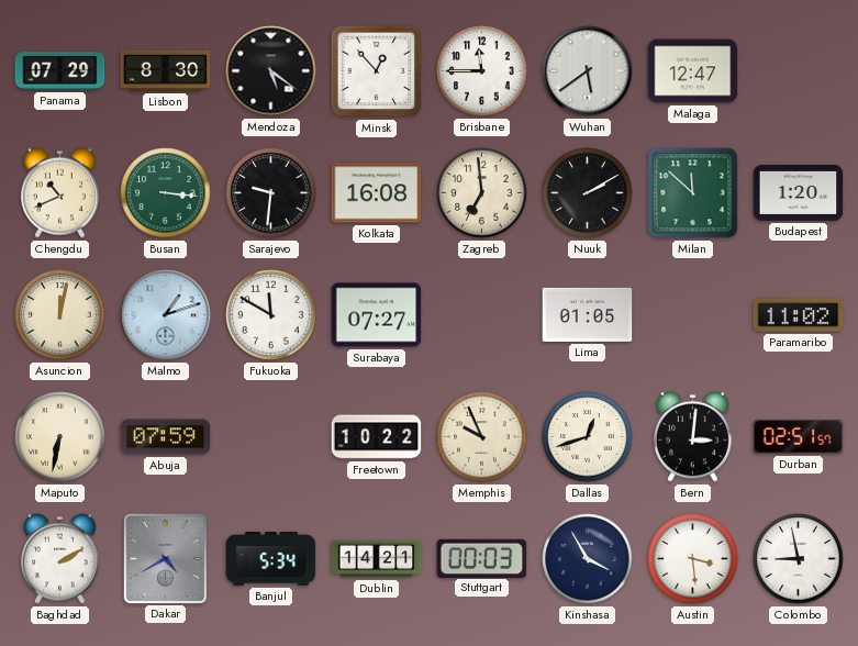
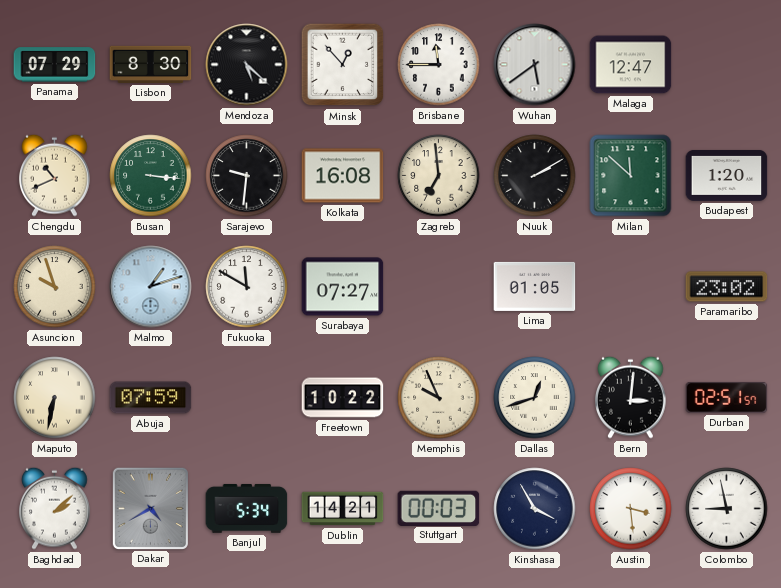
Mendoza: 5:21 -> 5:22
Asuncion: 12:02 -> 9:57
Paramaribo: 11:02 -> 23:02
Baghdad: 2:10 -> 2:08
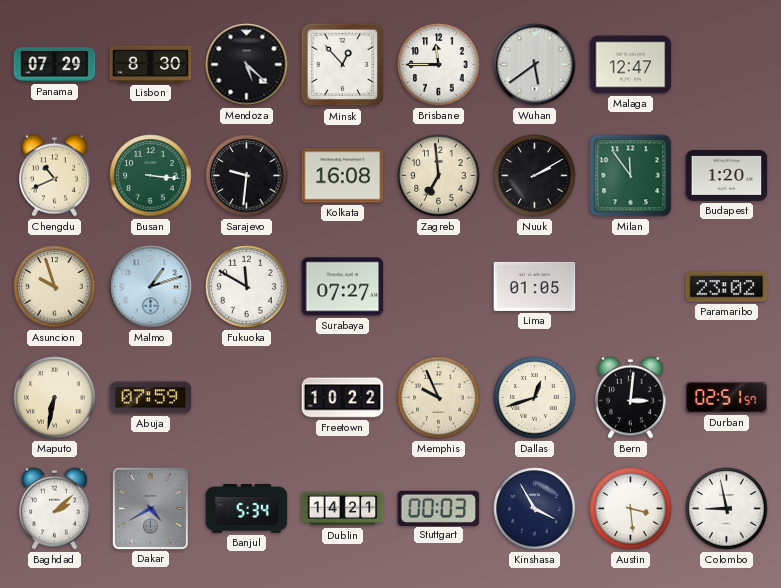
Milan: 11:52 -> 11:54
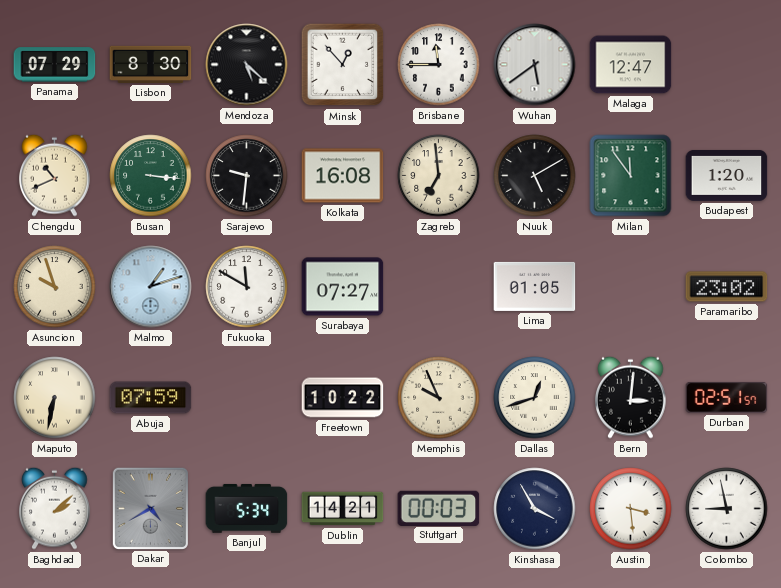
Nuuk: 2:10 -> 5:10
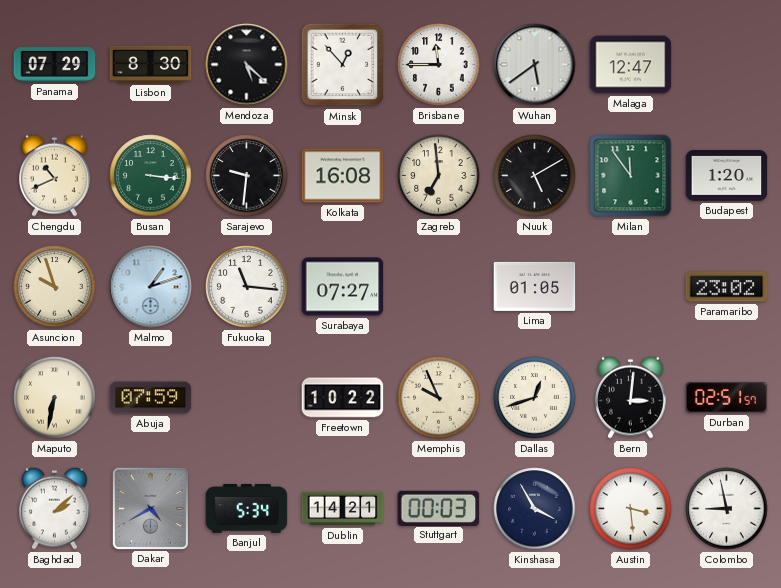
Fukuoka: 11:50 -> 11:16
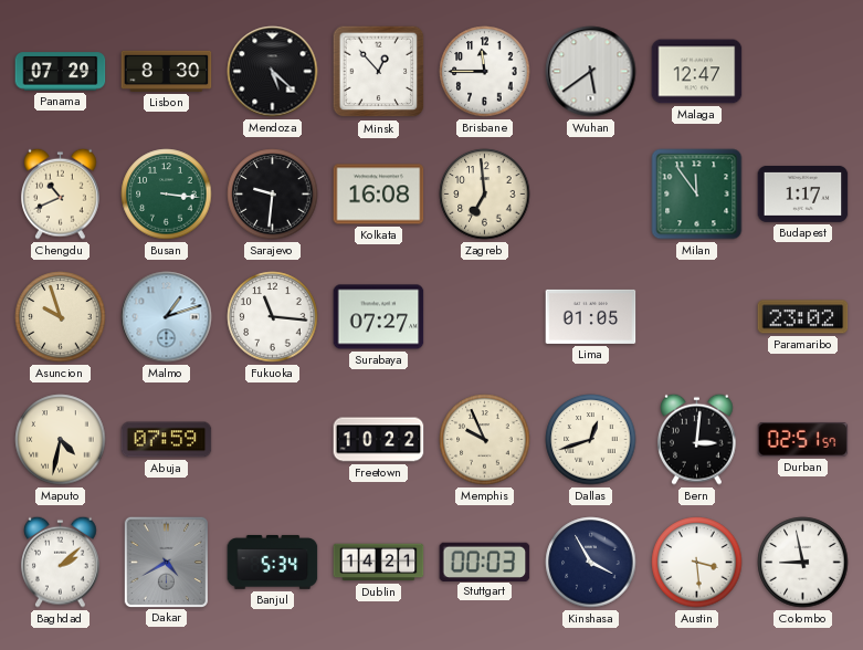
Nuuk: 5:10 -> none
Budapest: 1:20 -> 1:17
Maputo: 6:32 -> 4:32
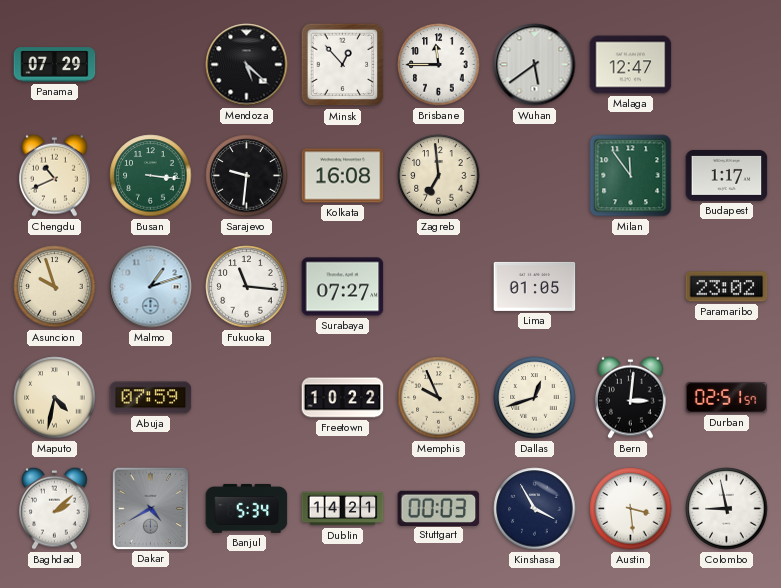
Lisbon: 8:30 -> none
